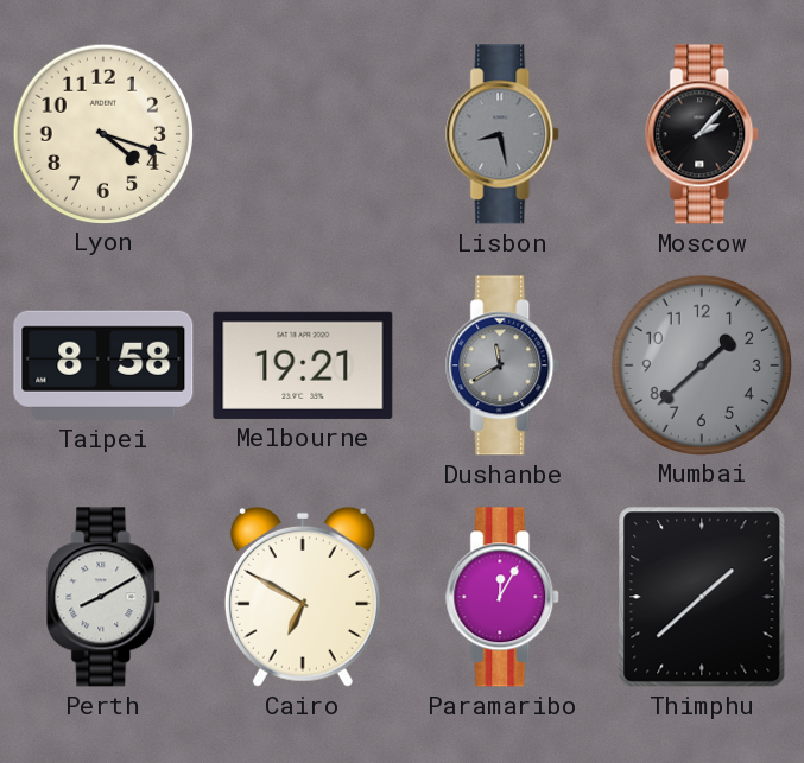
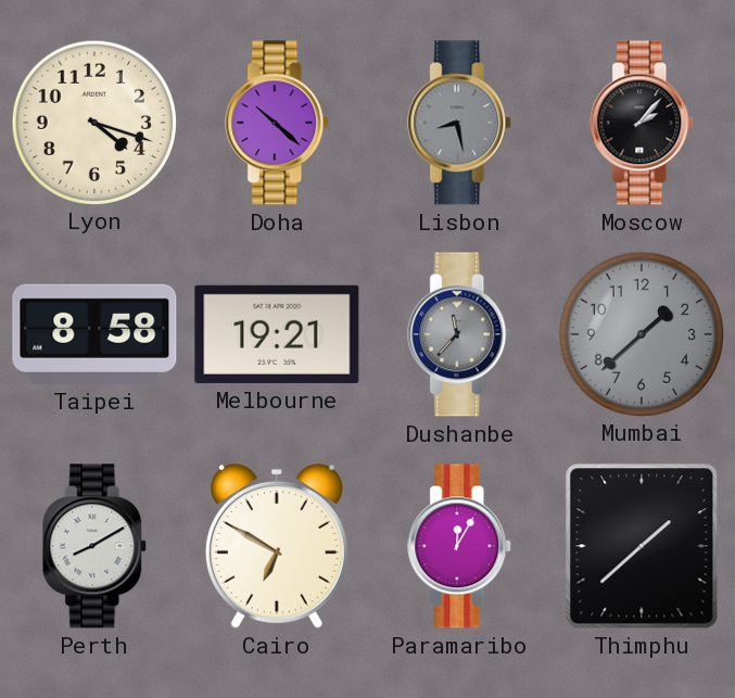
Doha: none -> 10:22
Dushanbe: 11:40 -> 11:37
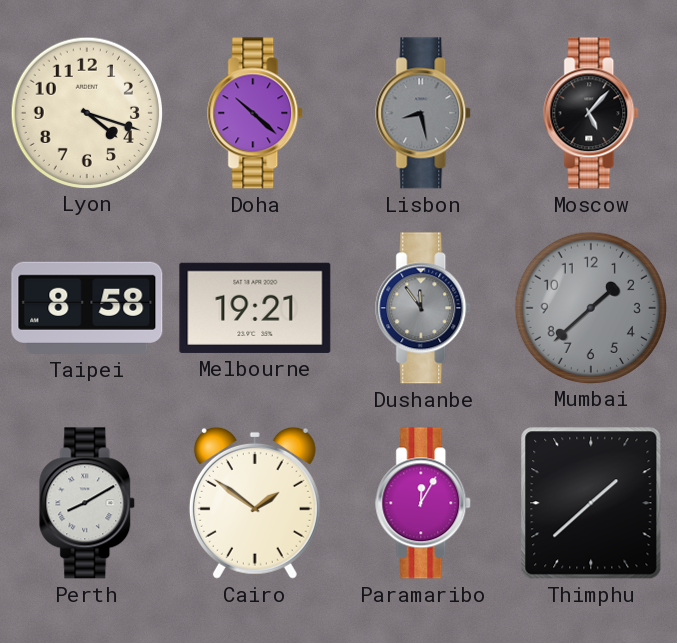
Moscow: 2:07 -> 5:07
Dushanbe: 11:37 -> 11:54
Cairo: 6:50 -> 1:51
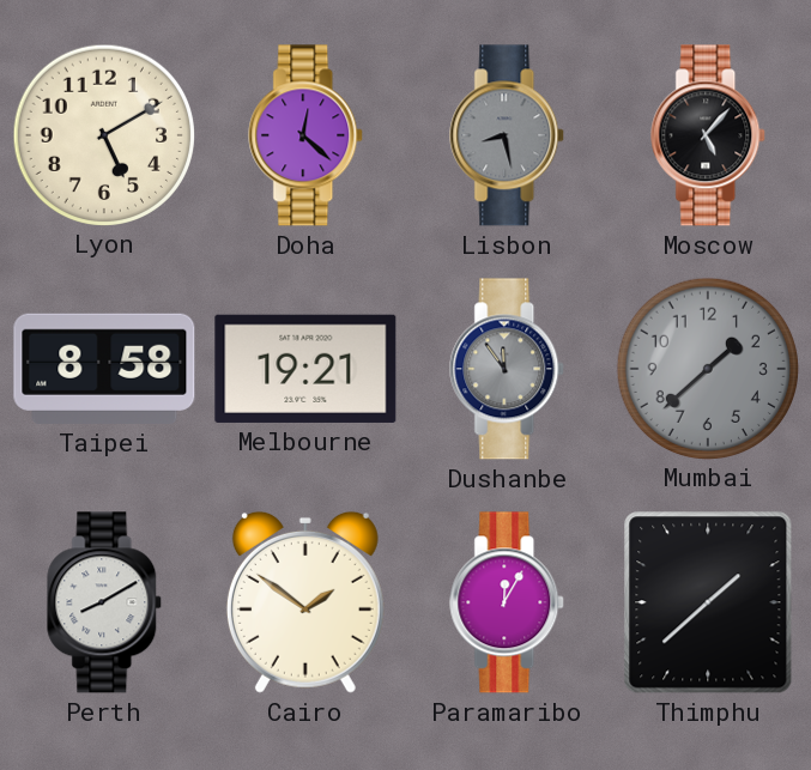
Lyon: 4:18 -> 5:10
Doha: 10:22 -> 12:22
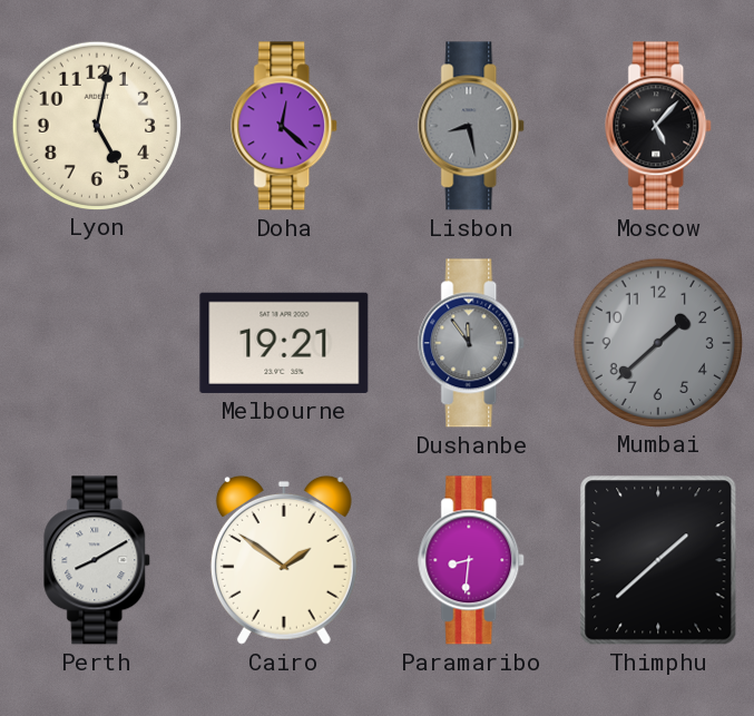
Lyon: 5:10 -> 5:02
Taipei: 8:58 -> none
Paramaribo: 12:05 -> 8:31
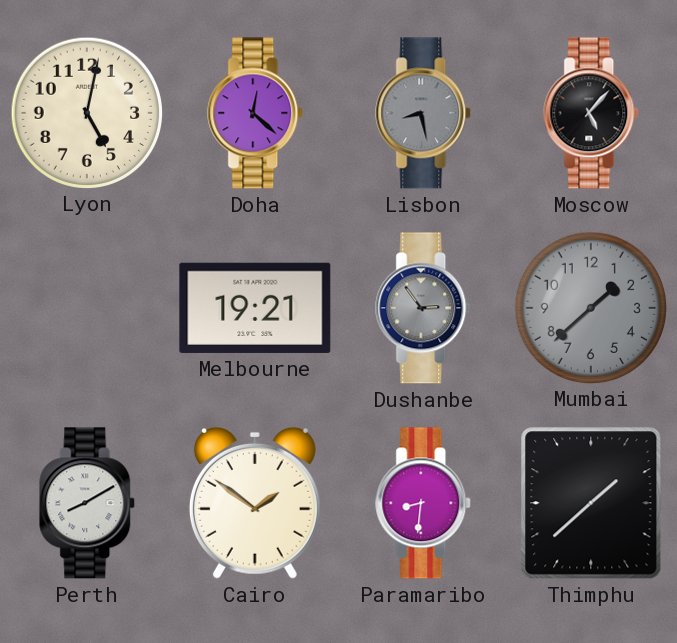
Dushanbe: 11:54 -> 2:54
